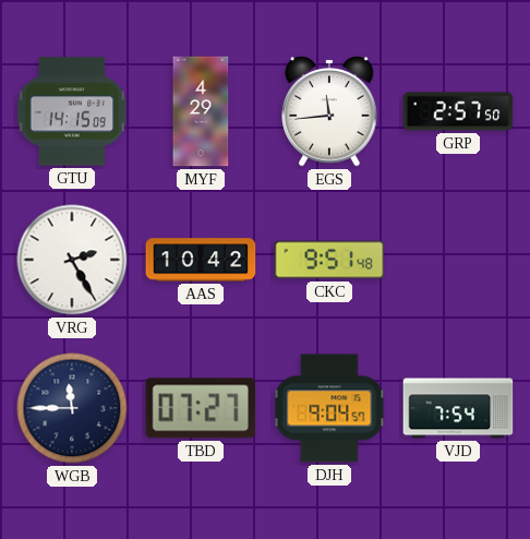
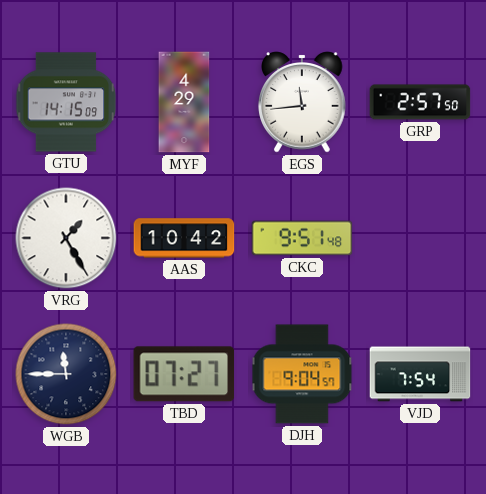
VRG: 2:25 -> 1:25
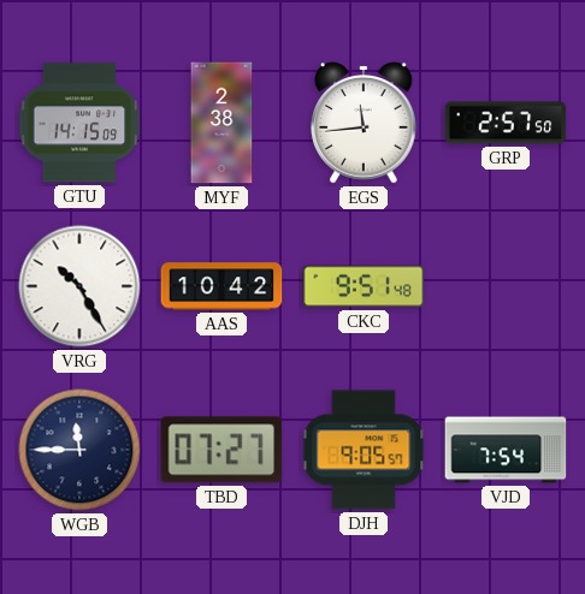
MYF: 4:29 -> 2:38
VRG: 1:25 -> 10:25
DJH: 9:04 -> 9:05
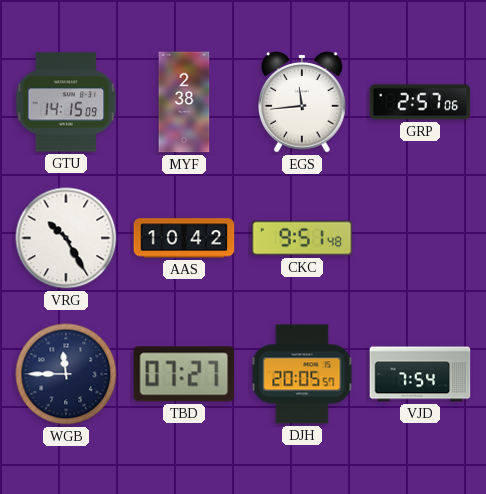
GRP: 2:57:50 -> 2:57:06
DJH: 9:05 -> 20:05
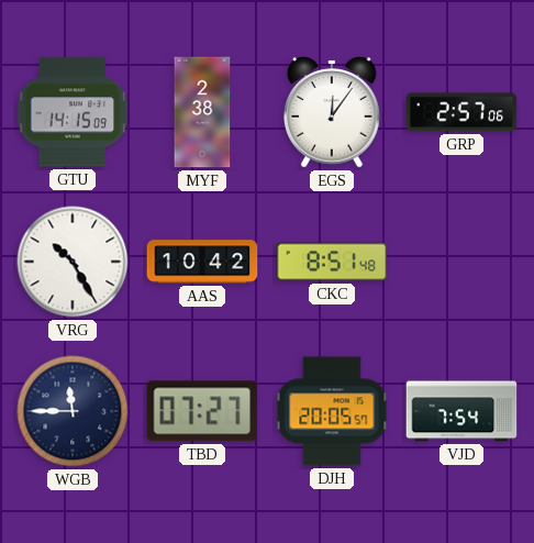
EGS: 11:44 -> 12:06
CKC: 9:51 -> 8:51
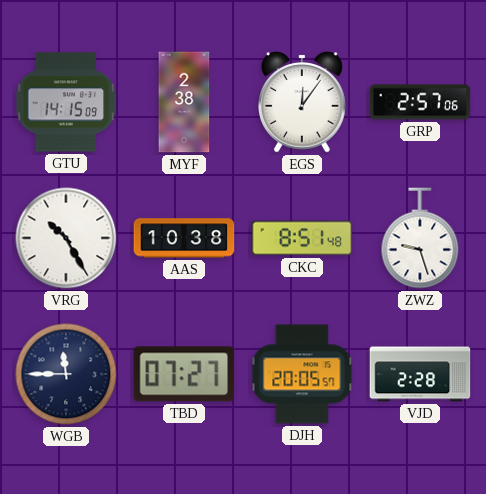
AAS: 10:42 -> 10:38
ZWZ: none -> 9:27
VJD: 7:54 -> 2:28
